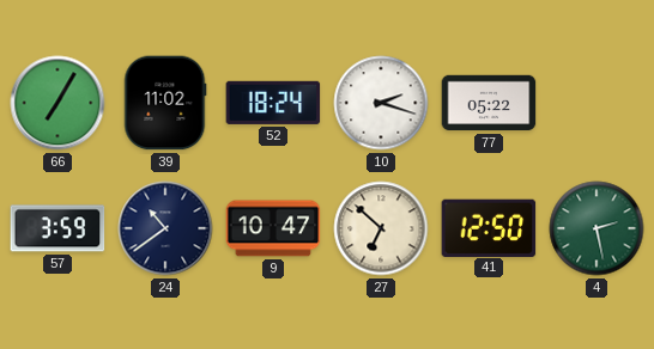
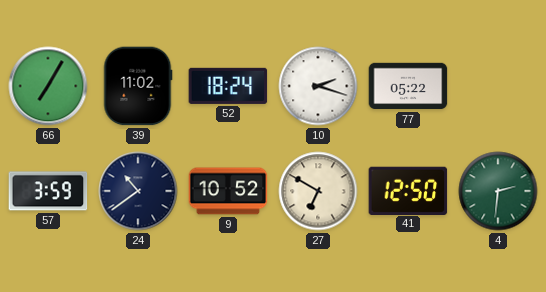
9: 10:47 -> 10:52
27: 6:52 -> 6:50
4: 2:28 -> 2:31
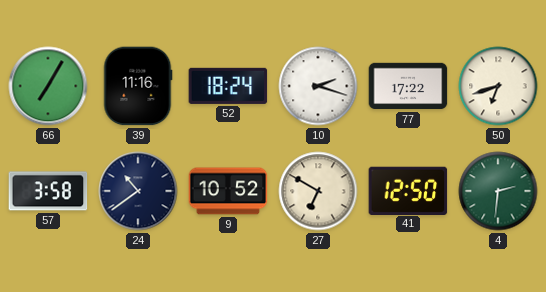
39: 11:02 -> 11:16
77: 05:22 -> 17:22
50: none -> 6:42
57: 3:59 -> 3:58
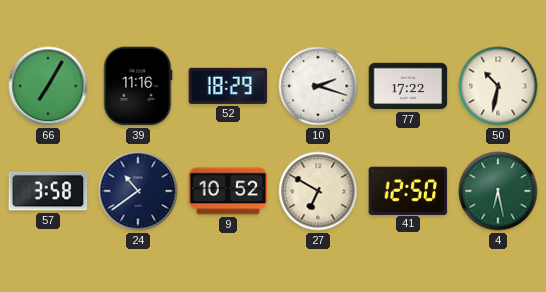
52: 18:24 -> 18:29
50: 6:42 -> 10:32
4: 2:31 -> 6:28
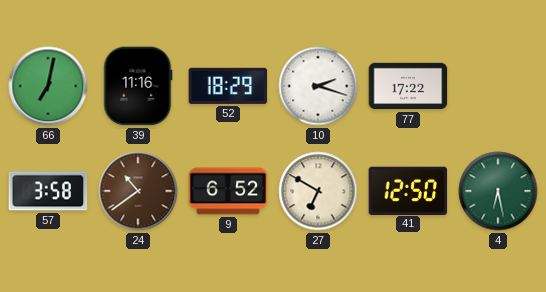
66: 7:05 -> 7:02
50: 10:32 -> none
24 dial: navy -> brown
9: 10:52 -> 6:52
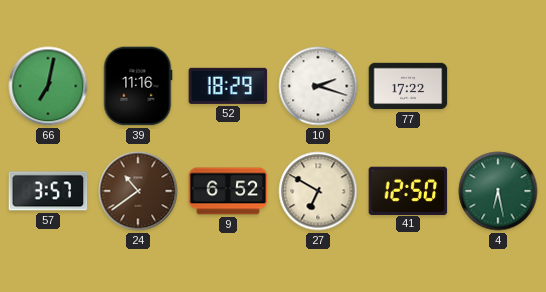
57: 3:58 -> 3:57
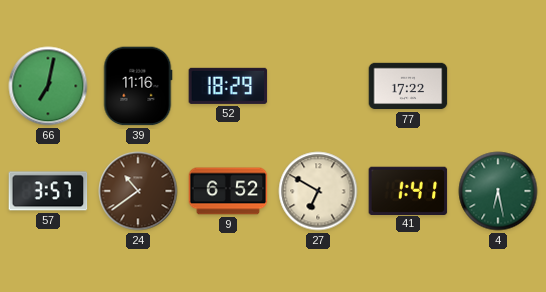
10: 2:18 -> none
41: 12:50 -> 1:41
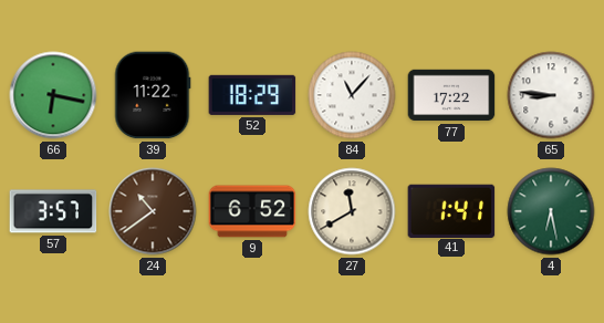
66: 7:02 -> 6:17
39: 11:16 -> 11:22
84: none -> 11:07
65: none -> 8:46
27: 6:50 -> 11:40
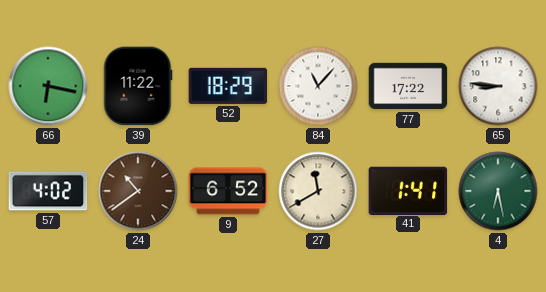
57: 3:57 -> 4:02
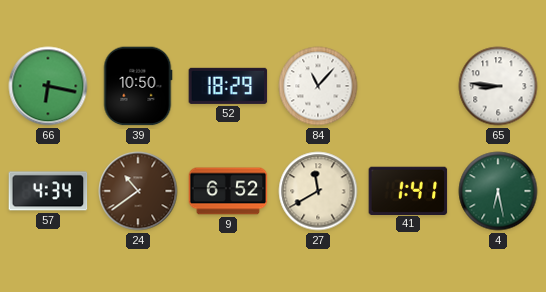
39: 11:22 -> 10:50
77: 17:22 -> none
57: 4:02 -> 4:34
